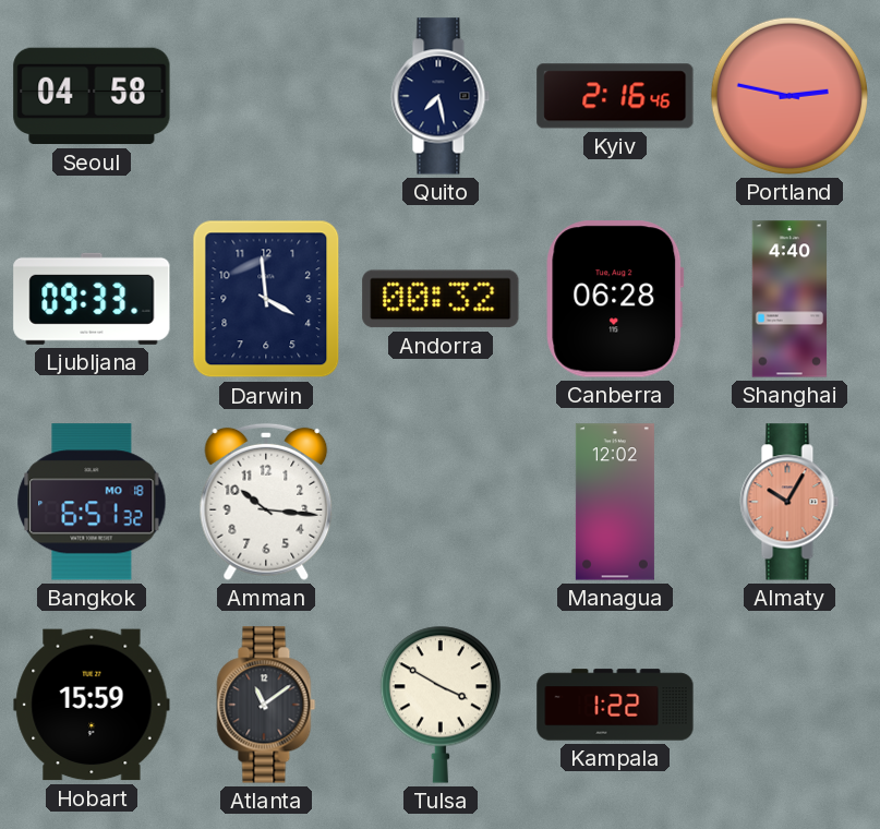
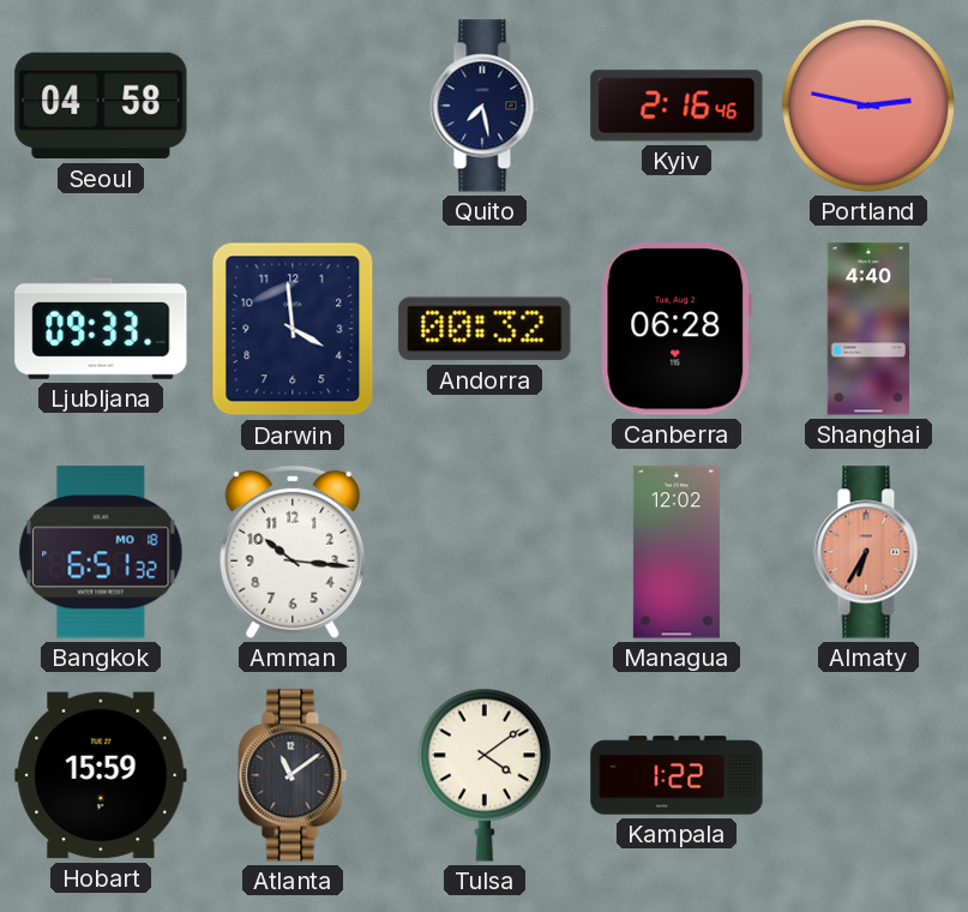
Almaty: 10:05 -> 6:35
Tulsa: 3:50 -> 4:09
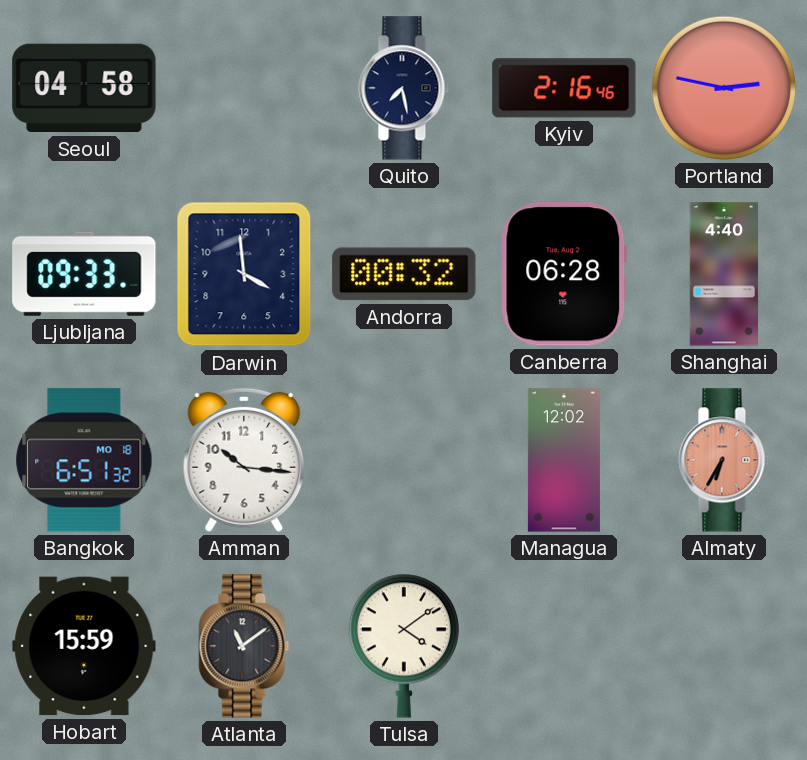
Kampala: 1:22 -> none
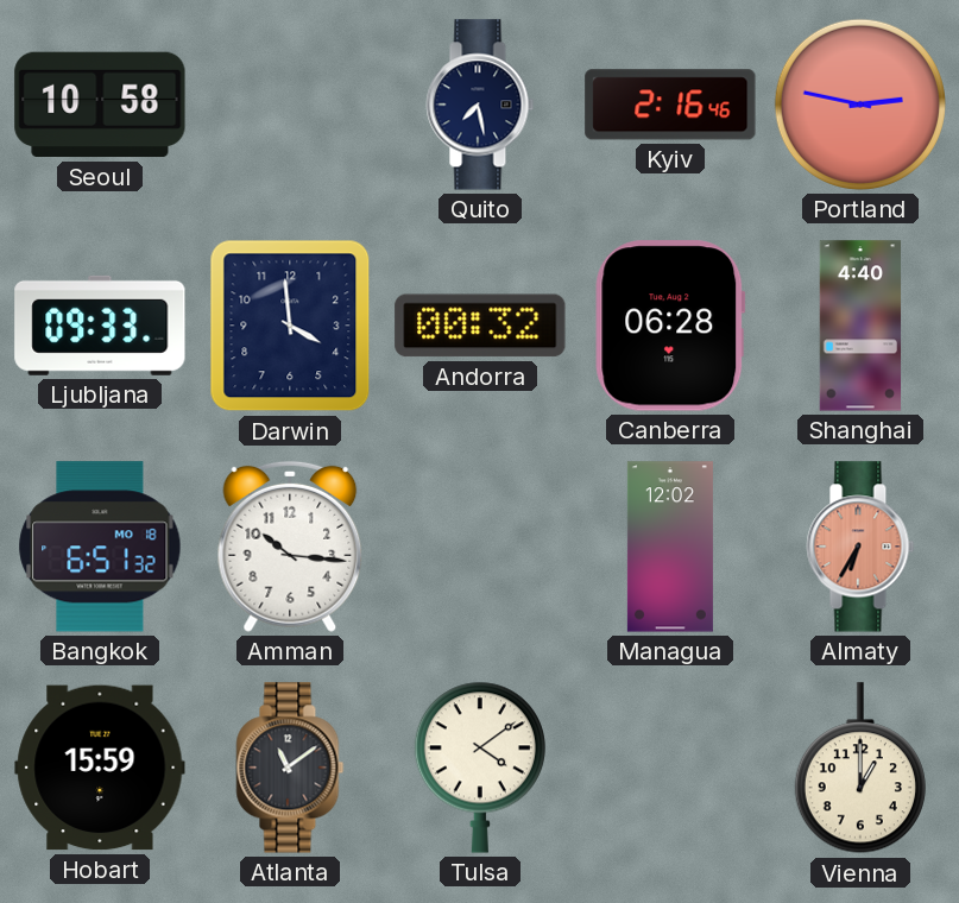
Seoul: 04:58 -> 10:58
Vienna: none -> 1:00
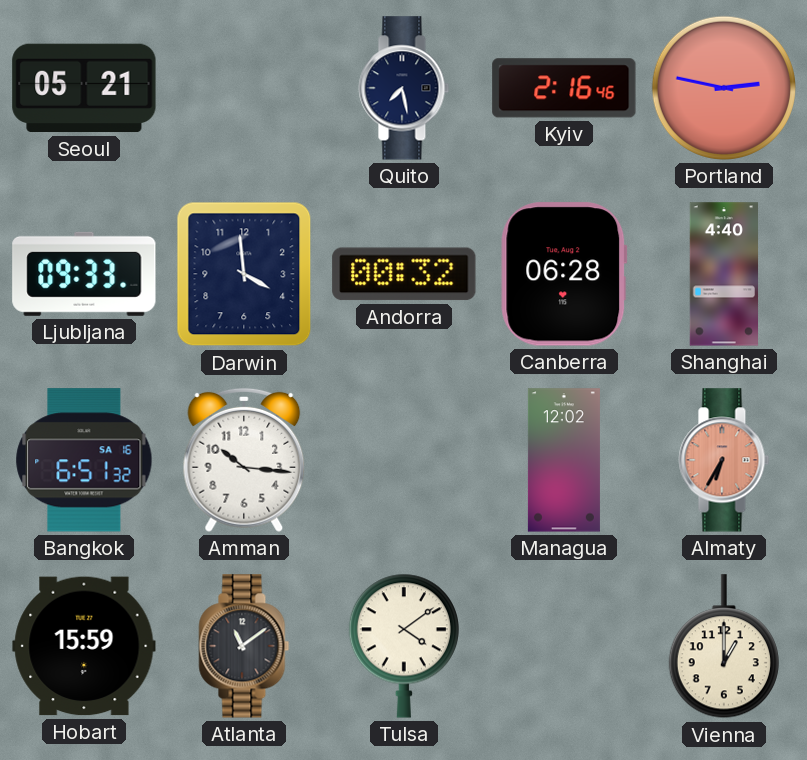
Seoul: 10:58 -> 05:21
Bangkok date: MO 18 -> SA 16
